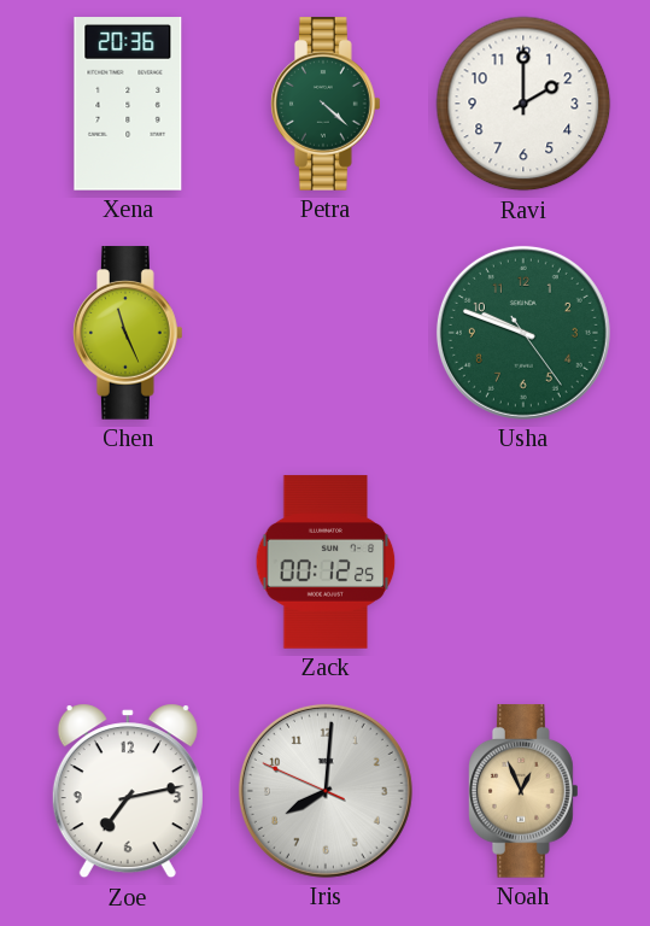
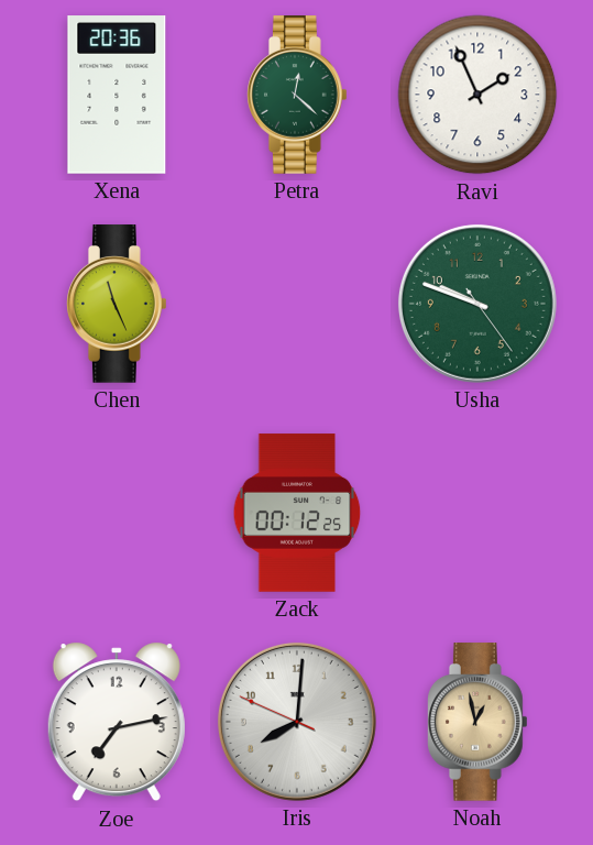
Petra: 4:22 -> 12:22
Ravi: 2:00 -> 1:56
Noah: 12:56 -> 12:58
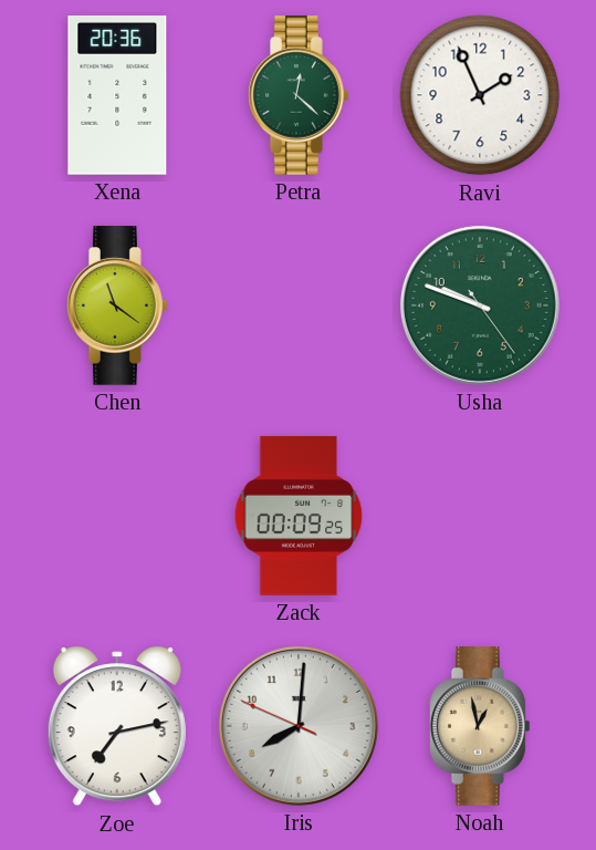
Chen: 11:26 -> 11:21
Zack: 00:12 -> 00:09
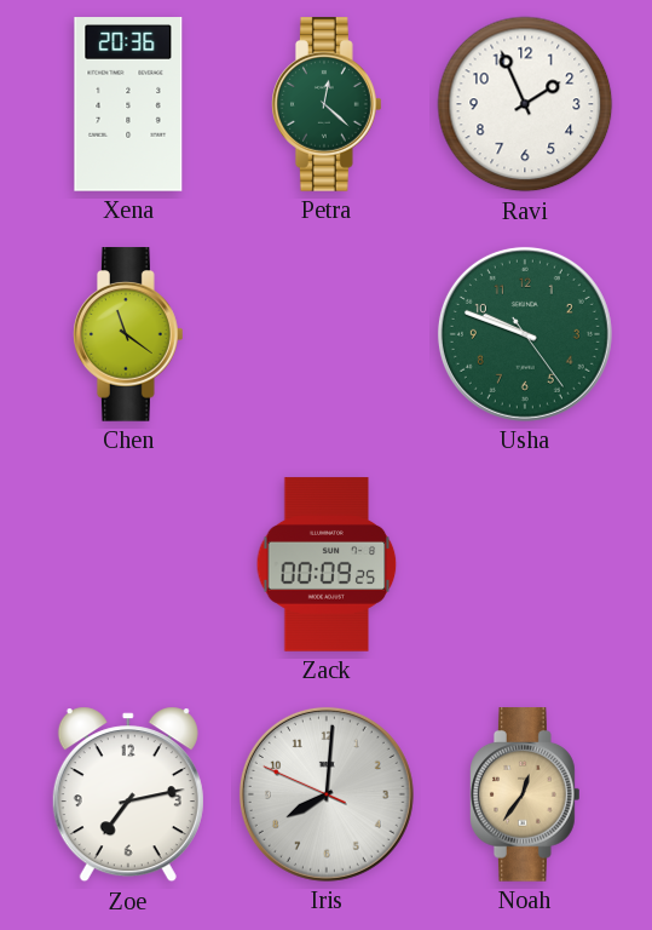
Noah: 12:58 -> 12:36
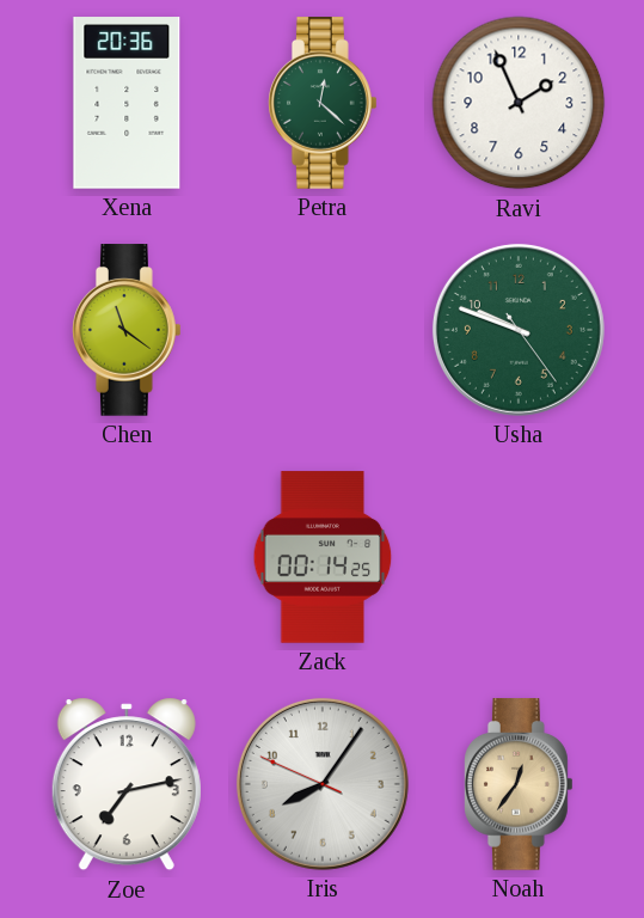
Zack: 00:09 -> 00:14
Iris: 8:00 -> 8:05
